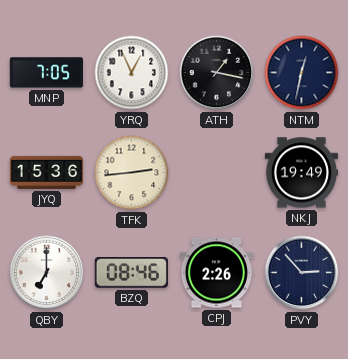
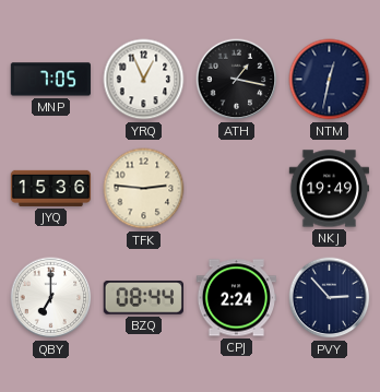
TFK: 2:44 -> 2:46
BZQ: 08:46 -> 08:44
CPJ: 2:26 -> 2:24
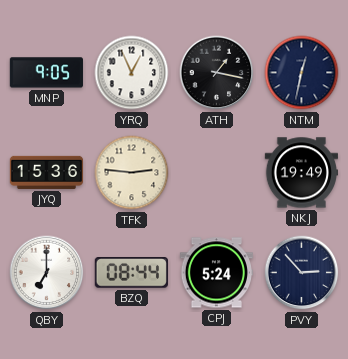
MNP: 7:05 -> 9:05
CPJ: 2:24 -> 5:24
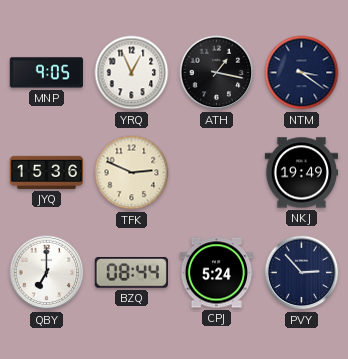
NTM: 12:32 -> 3:21
TFK: 2:46 -> 2:49
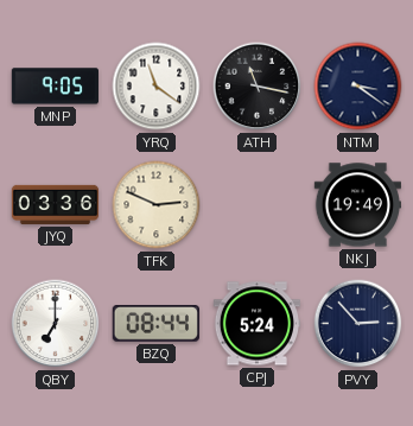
YRQ: 12:56 -> 11:21
ATH: 1:17 -> 11:17
JYQ: 15:36 -> 03:36
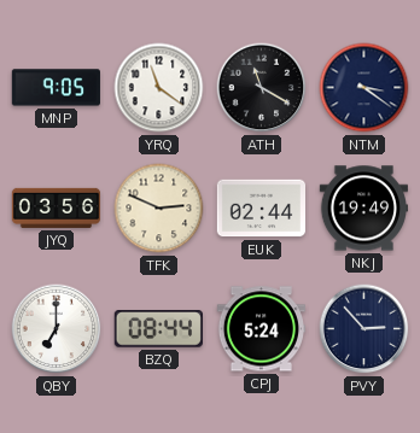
ATH: 11:17 -> 11:20
JYQ: 03:36 -> 03:56
EUK: none -> 02:44
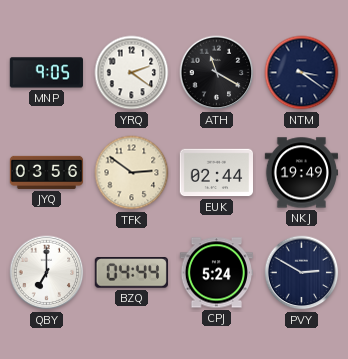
YRQ: 11:21 -> 2:21
TFK: 2:49 -> 2:51
BZQ: 08:44 -> 04:44
PVY: 2:53 -> 2:50
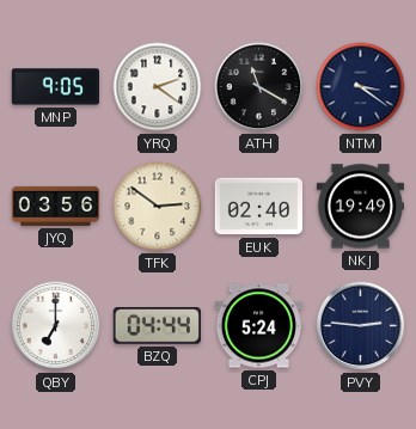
EUK: 02:44 -> 02:40
PVY: 2:50 -> 2:46
